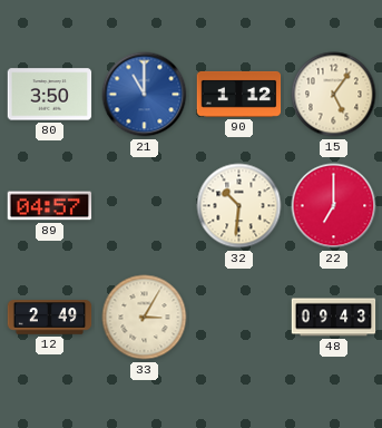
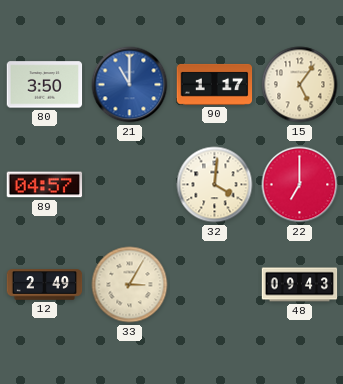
90: 1:12 -> 1:17
32: 10:31 -> 4:01
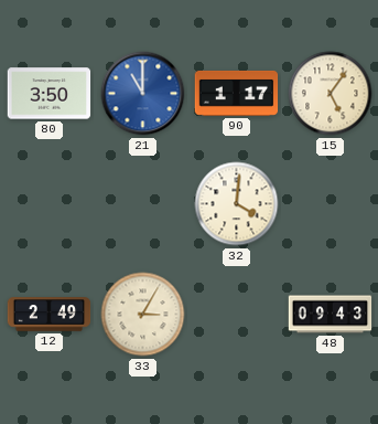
89: 04:57 -> none
22: 7:00 -> none
